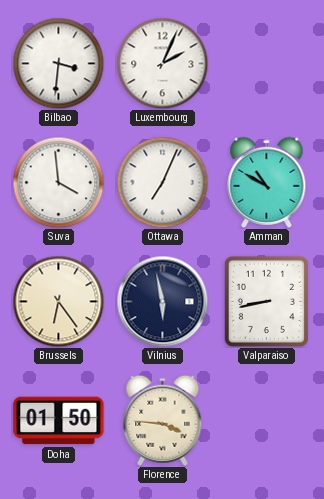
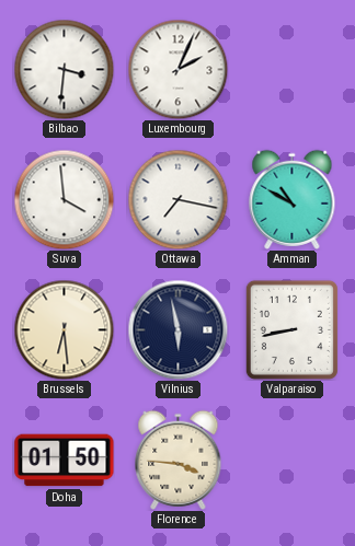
Ottawa: 7:04 -> 7:17
Brussels: 6:24 -> 6:29
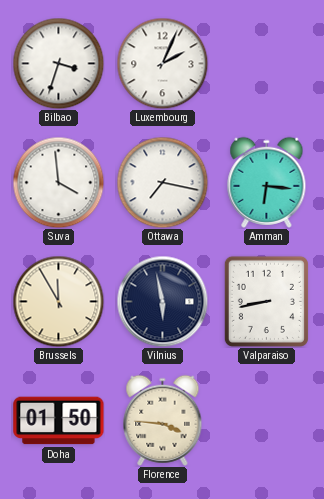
Bilbao: 3:31 -> 3:33
Amman: 10:50 -> 6:16
Brussels: 6:29 -> 11:55
